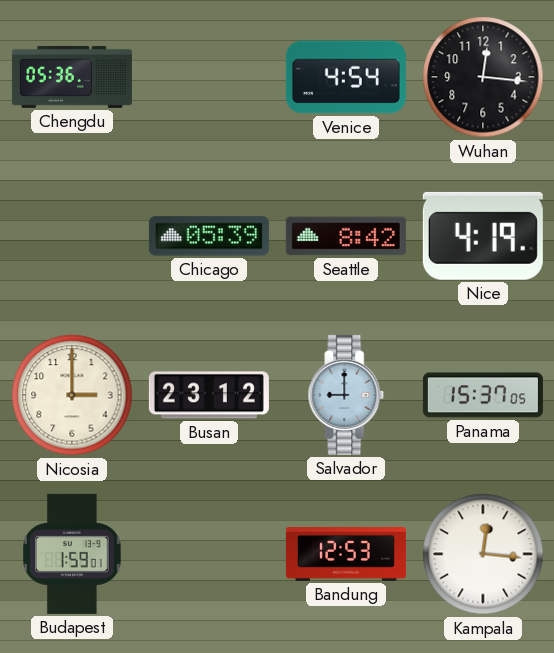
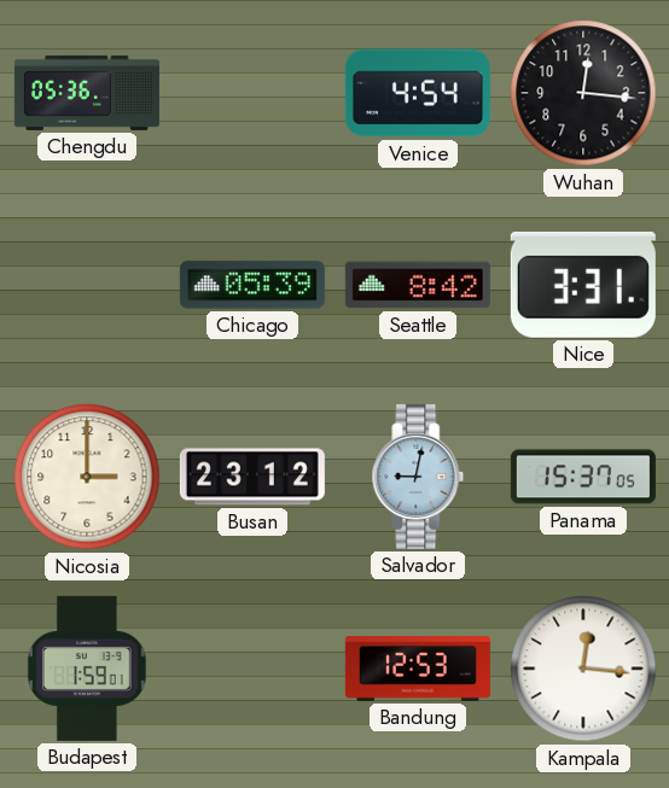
Nice: 4:19 -> 3:31
Salvador: 9:00 -> 9:02
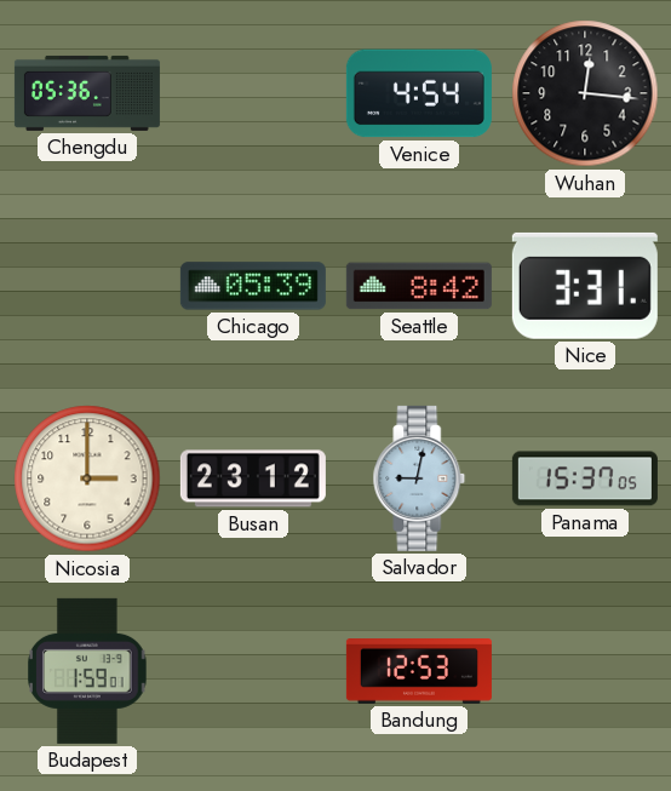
Kampala: 12:16 -> none
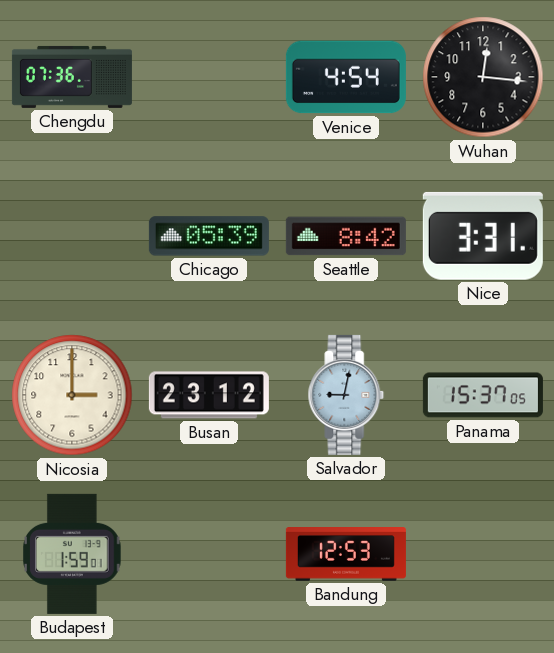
Chengdu: 05:36 -> 07:36
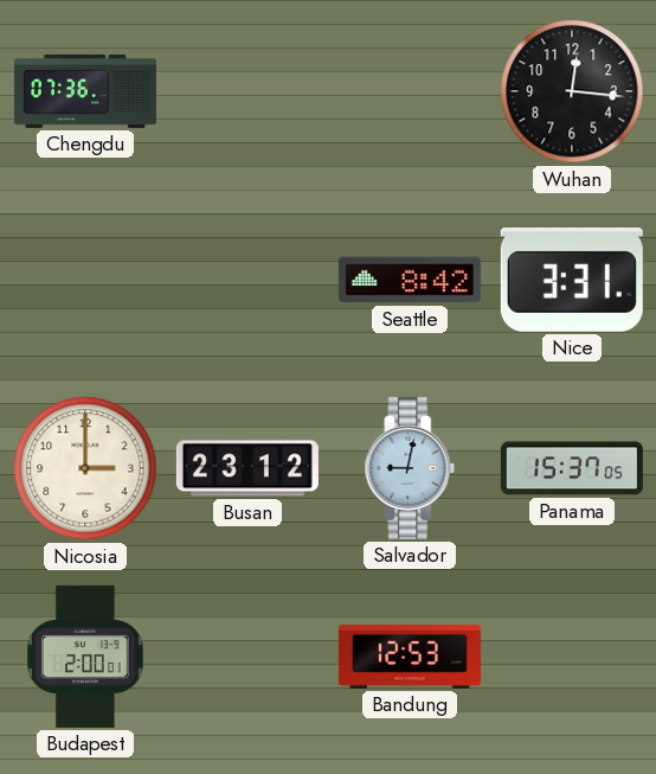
Venice: 4:54 -> none
Chicago: 05:39 -> none
Budapest: 1:59 -> 2:00
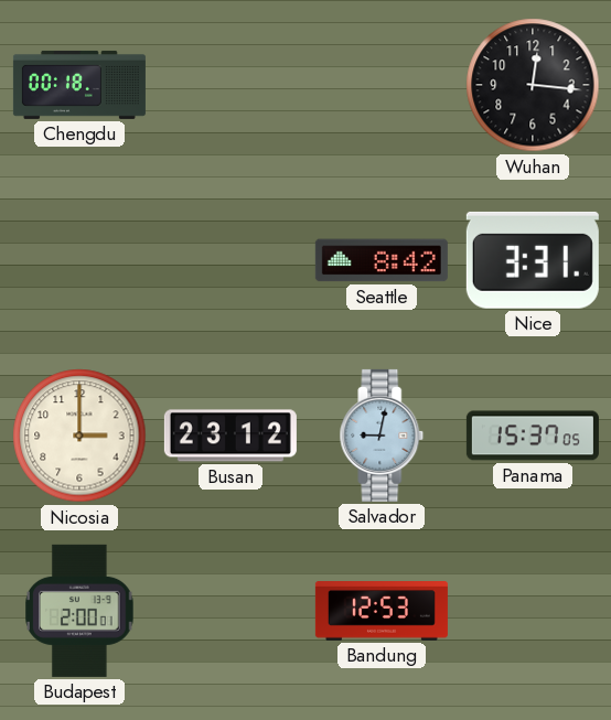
Chengdu: 07:36 -> 00:18
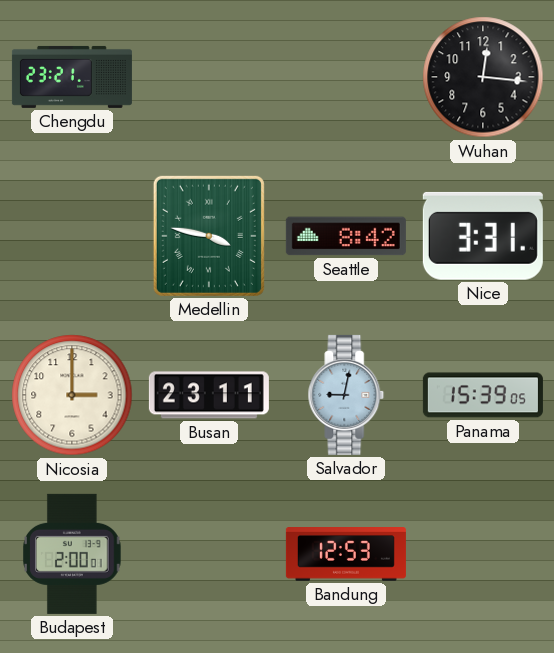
Chengdu: 00:18 -> 23:21
Medellin: none -> 3:47
Busan: 23:12 -> 23:11
Panama: 15:37 -> 15:39
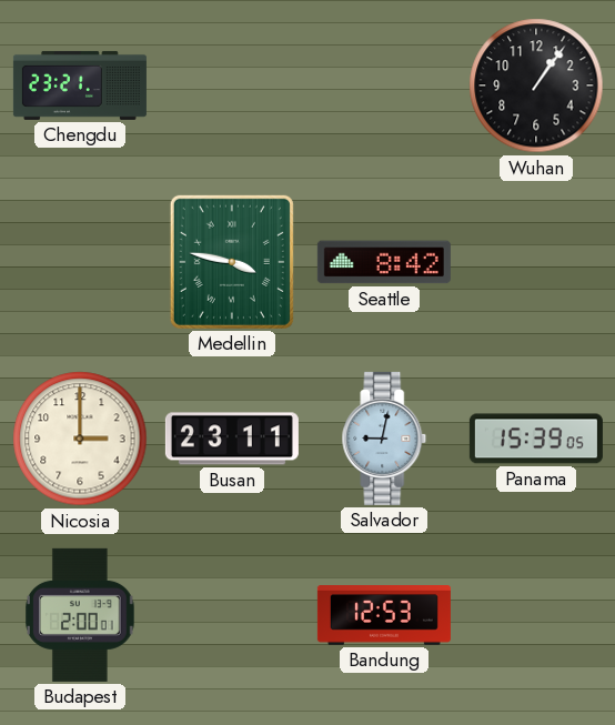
Wuhan: 12:16 -> 1:06
Nice: 3:31 -> none
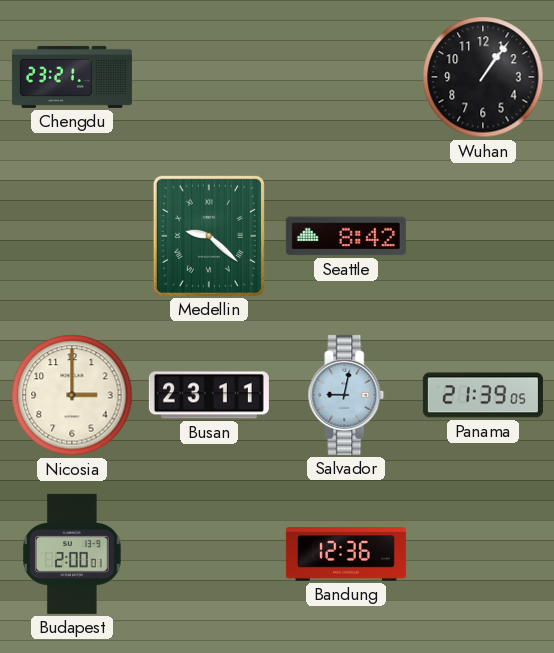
Medellin: 3:47 -> 9:22
Panama: 15:39 -> 21:39
Bandung: 12:53 -> 12:36
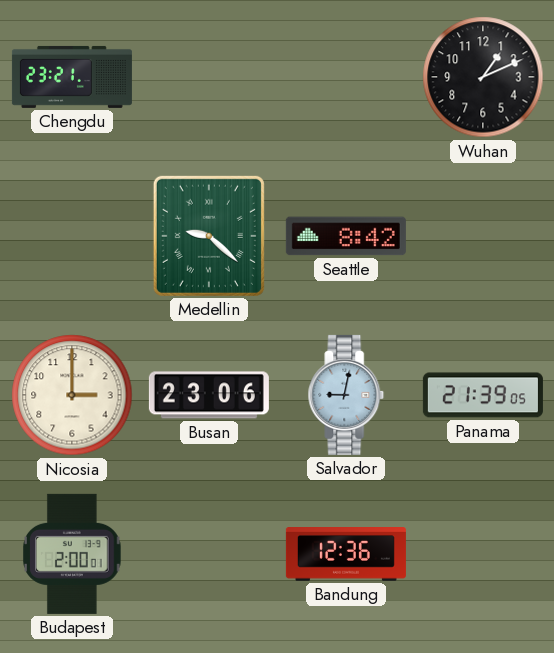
Wuhan: 1:06 -> 1:11
Busan: 23:11 -> 23:06
